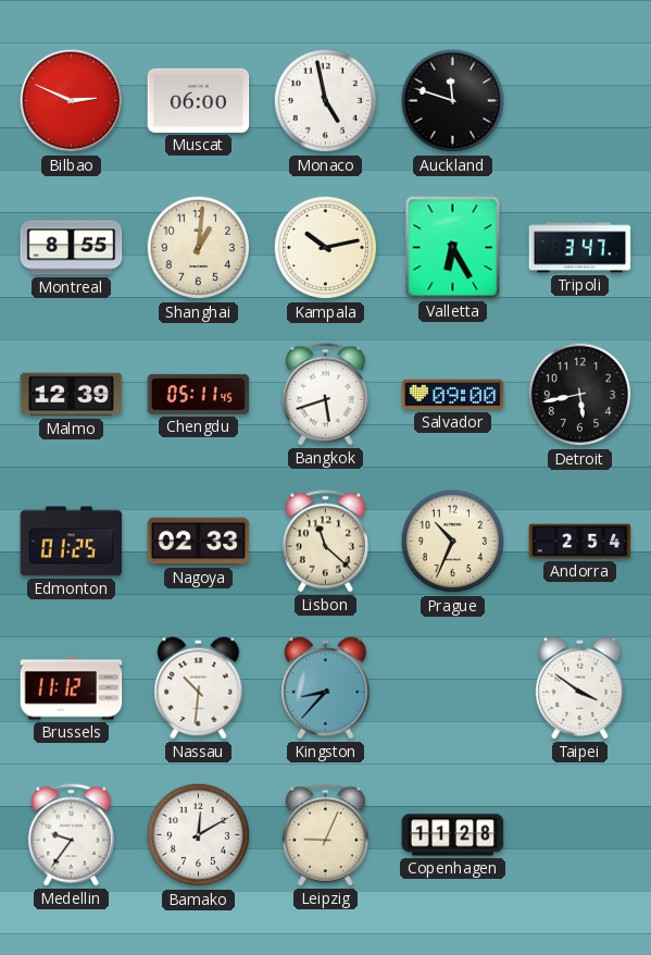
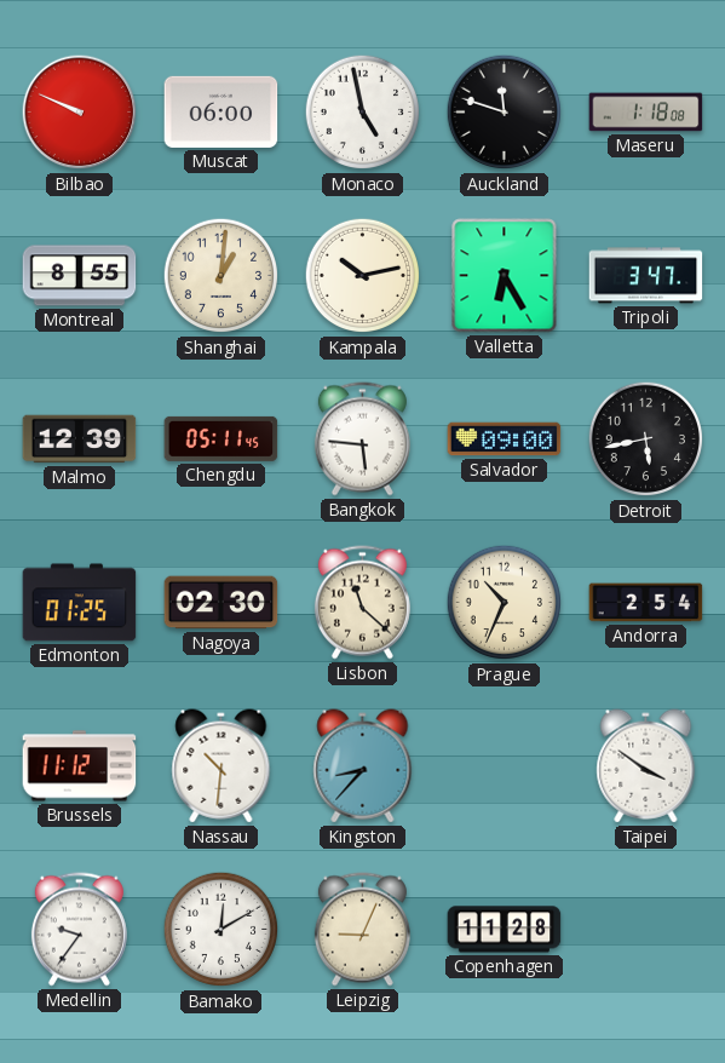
Bilbao: 2:49 -> 9:49
Maseru: none -> 1:18
Bangkok: 5:42 -> 5:46
Nagoya: 02:33 -> 02:30
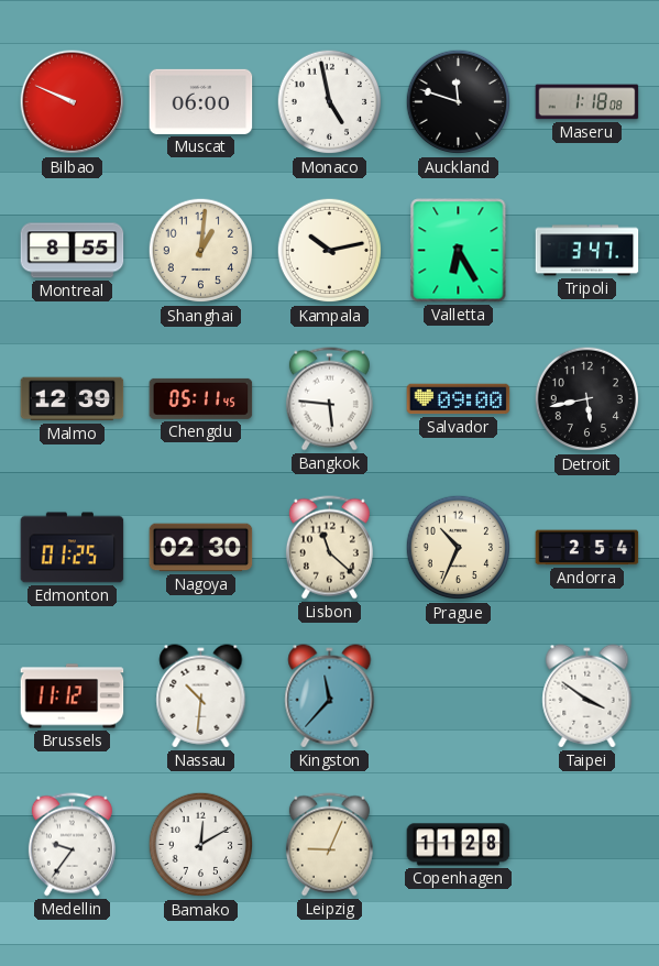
Kingston: 8:37 -> 11:37
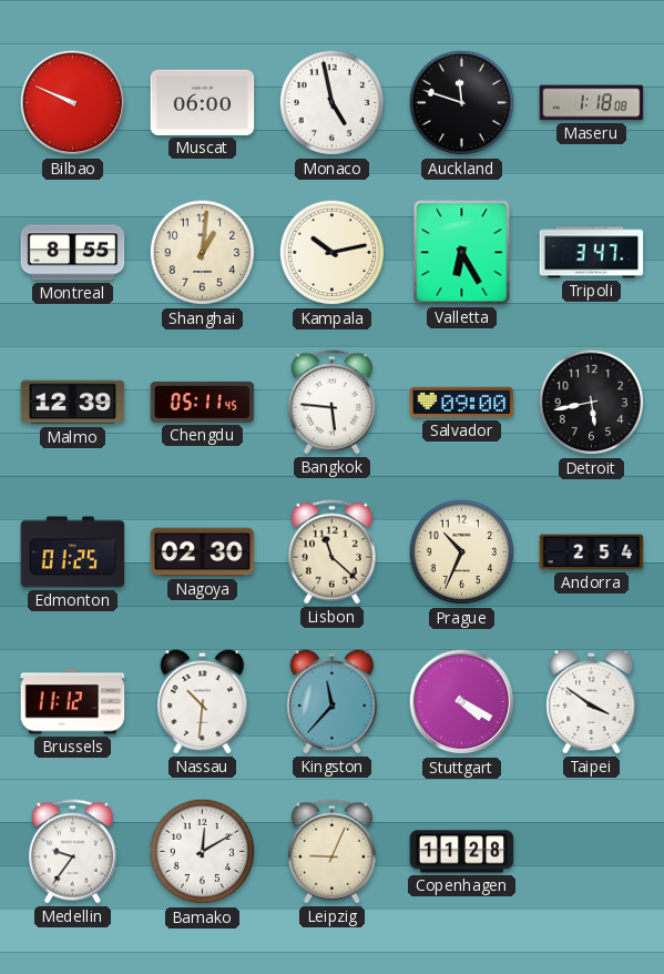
Stuttgart: none -> 4:20
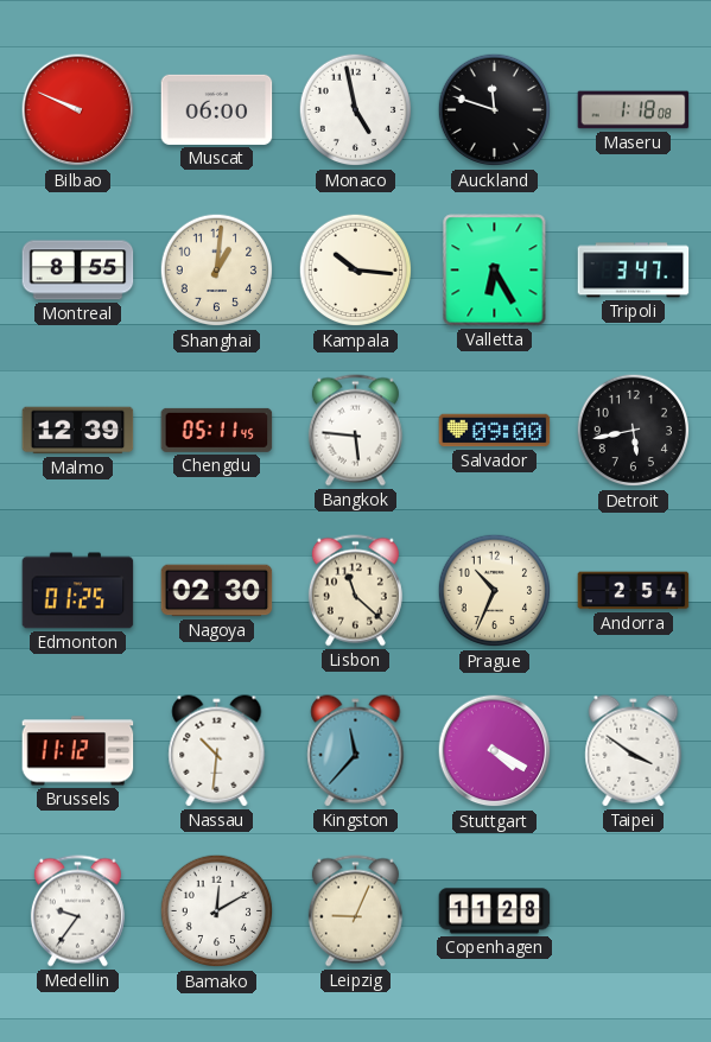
Kampala: 10:13 -> 10:16
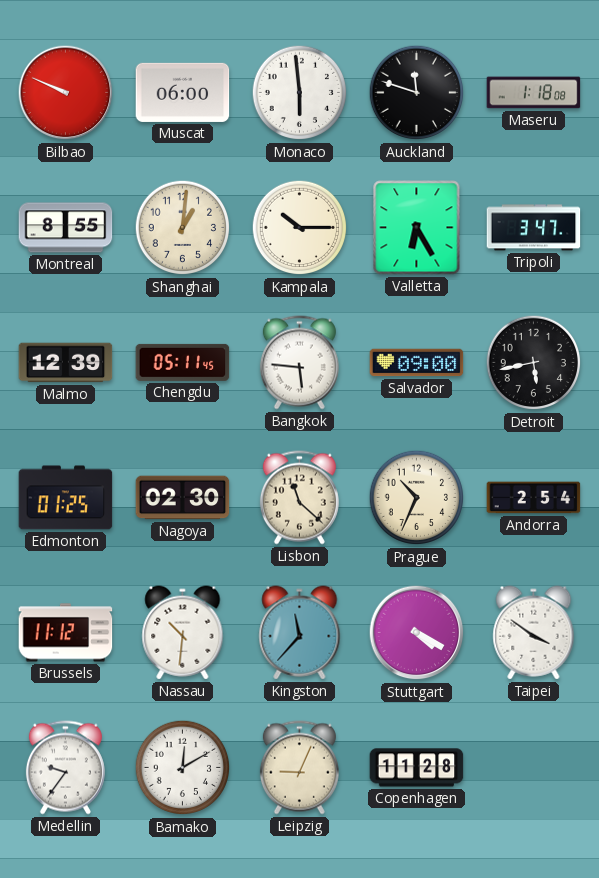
Monaco: 4:58 -> 5:59
Kampala: 10:16 -> 10:15
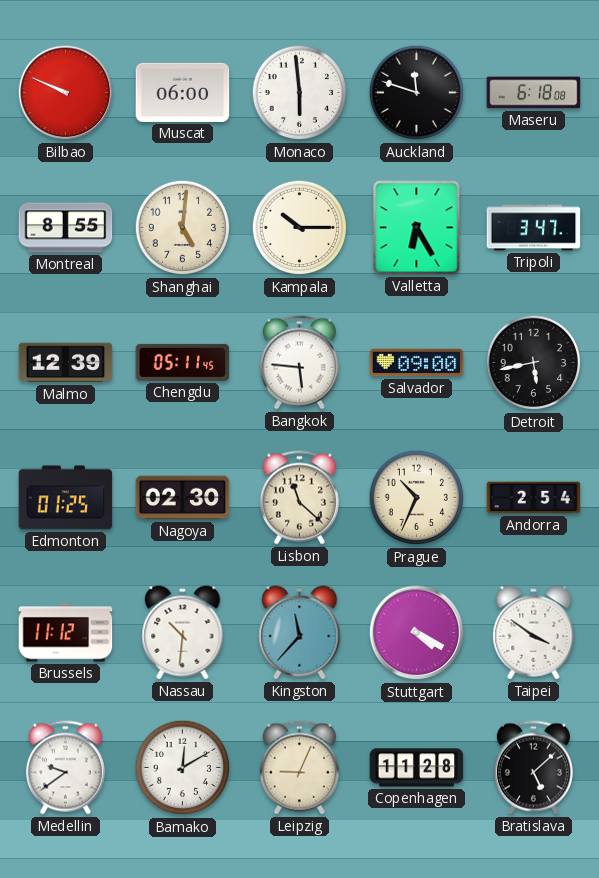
Maseru: 1:18 -> 6:18
Shanghai: 1:01 -> 5:01
Medellin: 9:36 -> 9:39
Bratislava: none -> 5:08
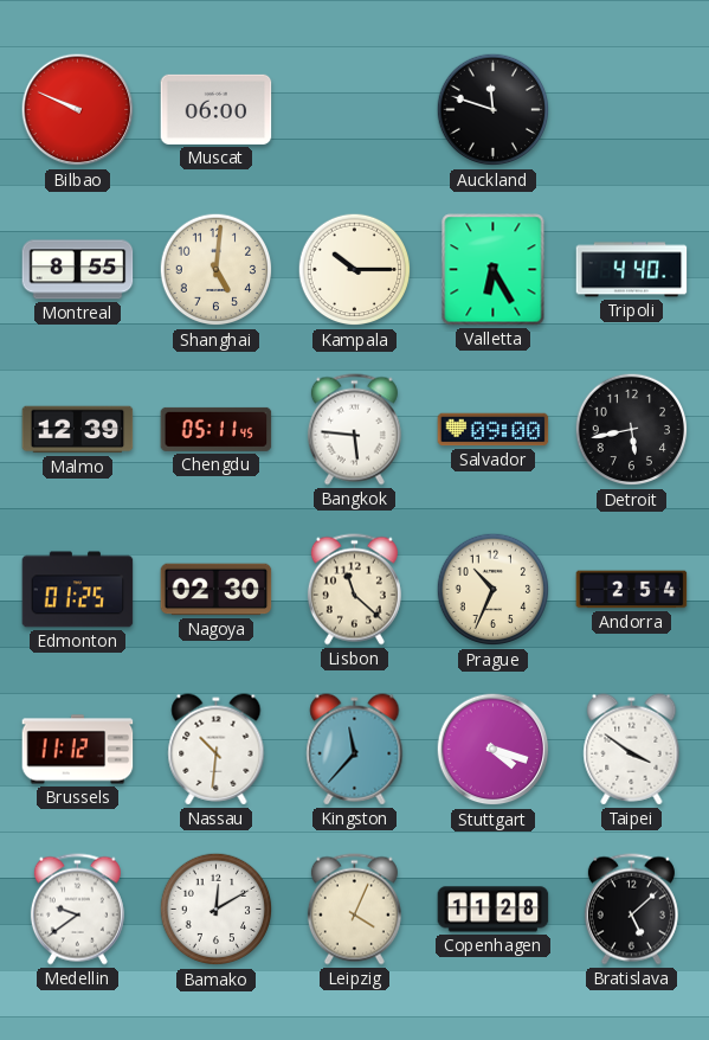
Monaco: 5:59 -> none
Maseru: 6:18 -> none
Tripoli: 3:47 -> 4:40
Stuttgart: 4:20 -> 4:18
Leipzig: 9:04 -> 4:04
